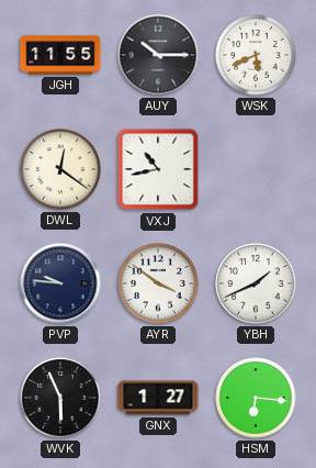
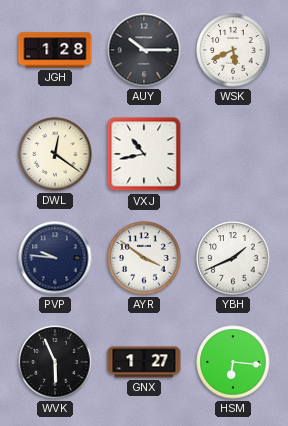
JGH: 11:55 -> 1:28
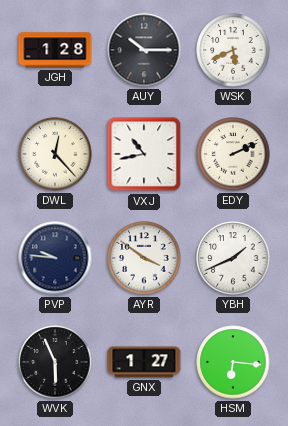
DWL: 12:21 -> 12:23
EDY: none -> 2:11
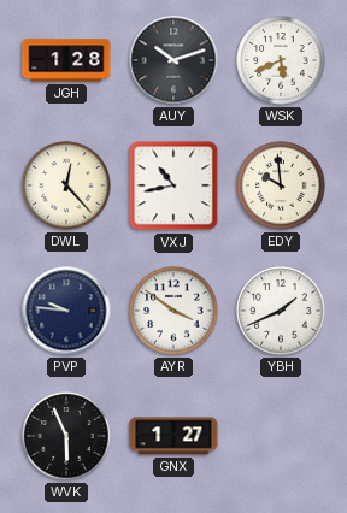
AUY: 10:15 -> 10:12
EDY: 2:11 -> 9:59
HSM: 6:16 -> none
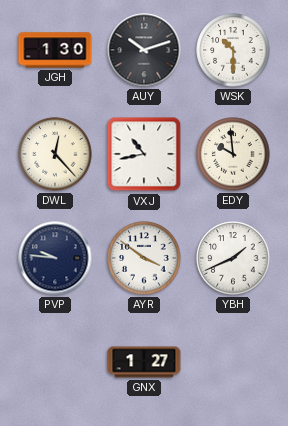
JGH: 1:28 -> 1:30
WSK: 5:41 -> 10:30
WVK: 5:56 -> none
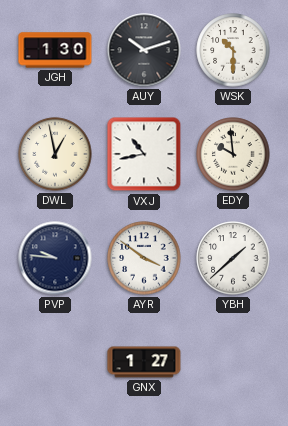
DWL: 12:23 -> 12:58
YBH: 1:41 -> 1:38
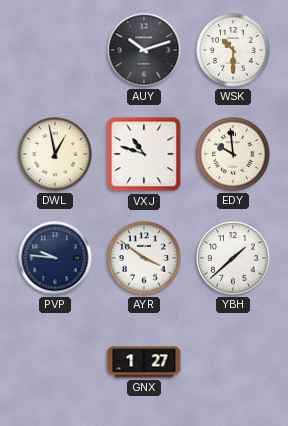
JGH: 1:30 -> none
VXJ: 10:43 -> 10:48
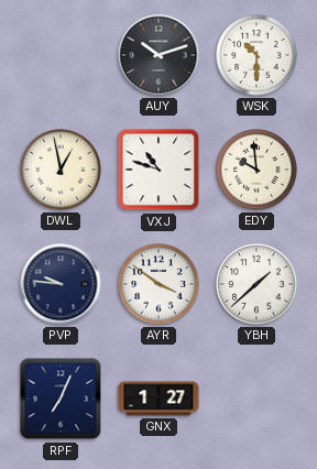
RPF: none -> 7:04
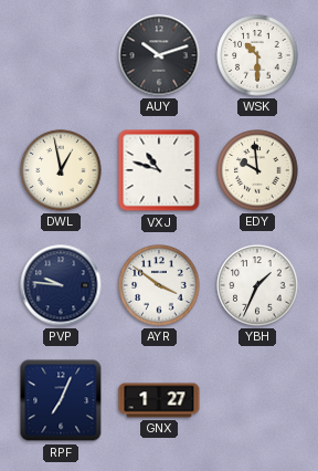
YBH: 1:38 -> 1:34
